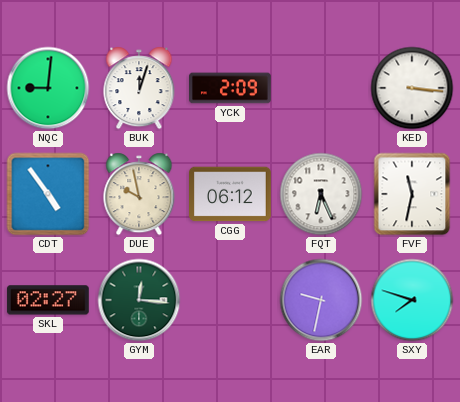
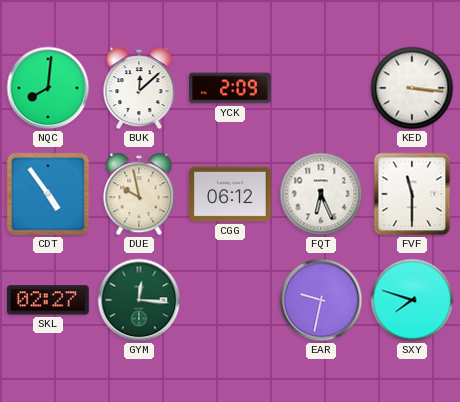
NQC: 9:01 -> 8:01
BUK: 12:03 -> 12:08
FVF: 11:32 -> 11:30
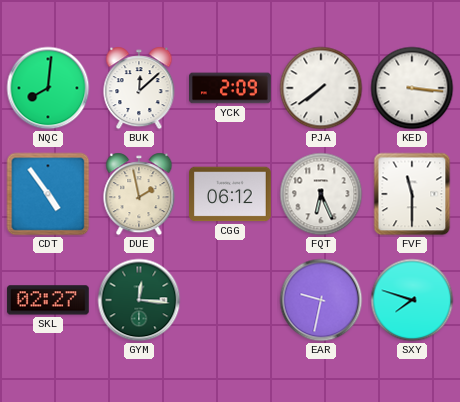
PJA: none -> 7:39
DUE: 9:58 -> 1:58
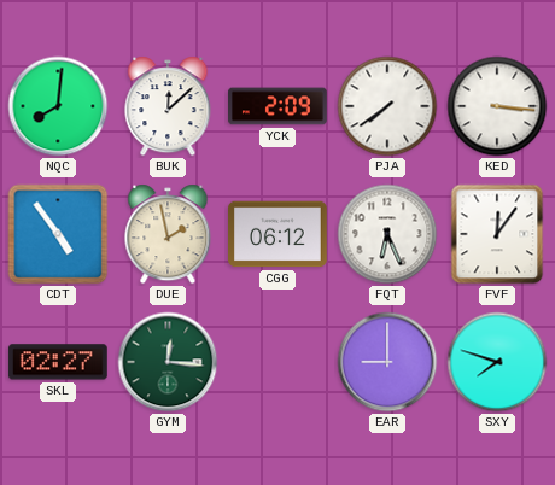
FVF: 11:30 -> 12:06
EAR: 9:32 -> 9:00
